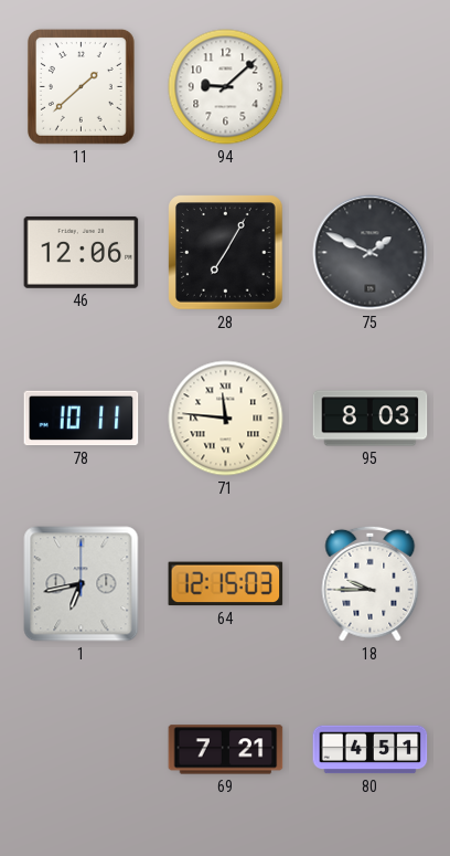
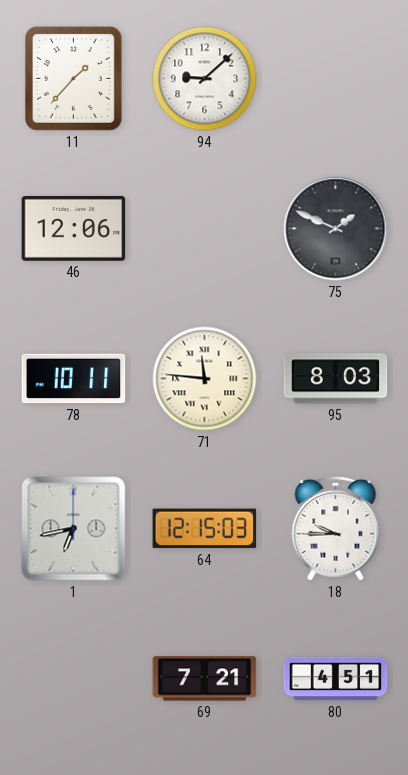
11: 1:38 -> 1:37
28: 7:05 -> none
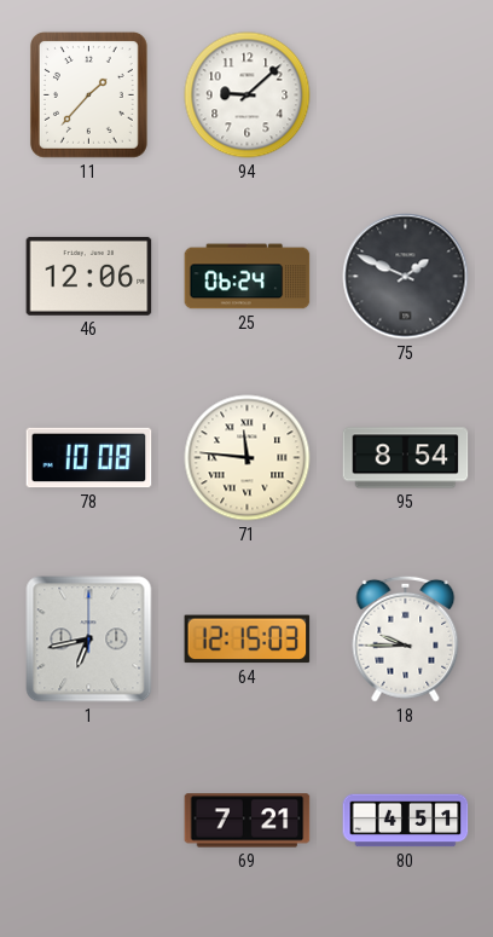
25: none -> 06:24
78: 10:11 -> 10:08
95: 8:03 -> 8:54
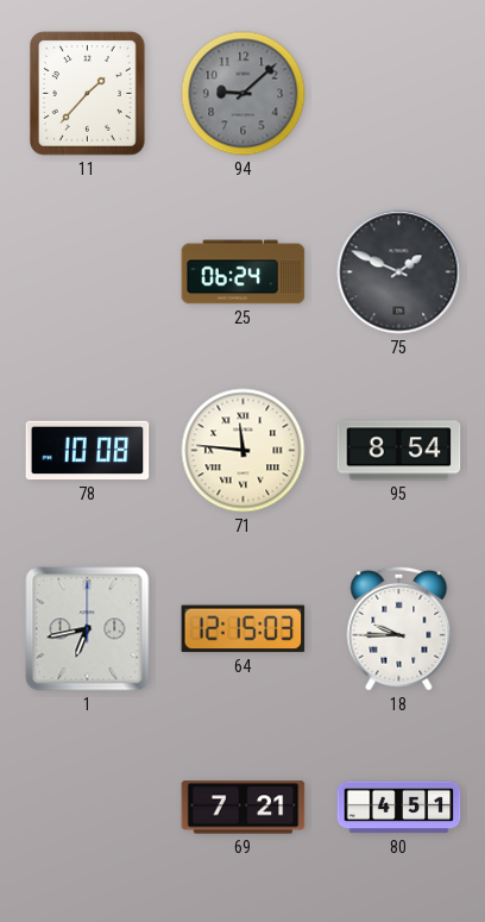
94 dial: white -> grey
46: 12:06 -> none
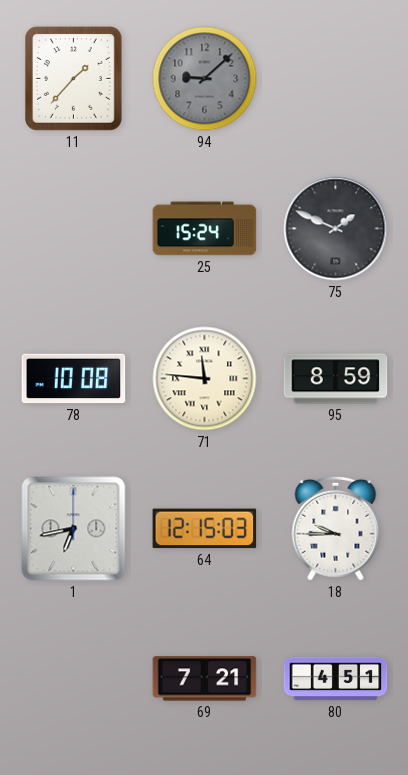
25: 06:24 -> 15:24
95: 8:54 -> 8:59
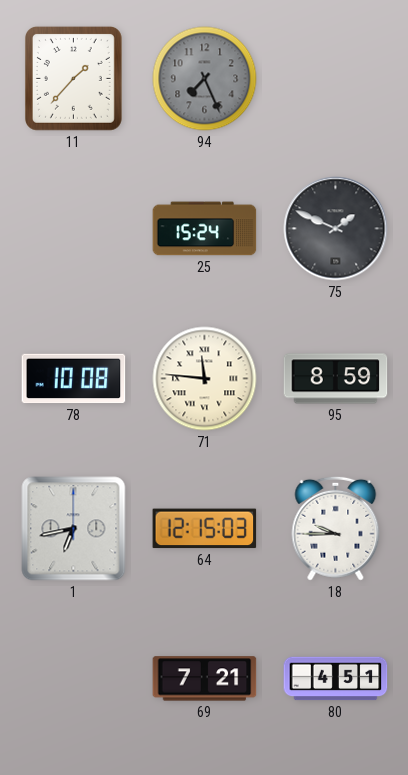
94: 9:08 -> 7:26
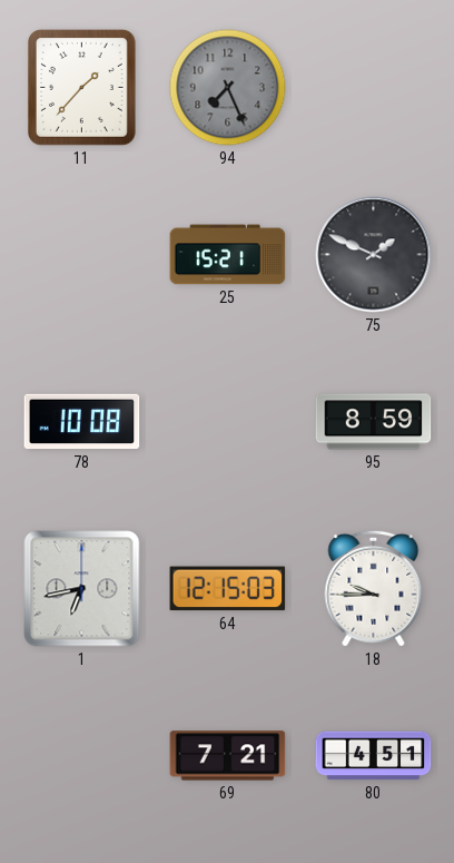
25: 15:24 -> 15:21
71: 11:46 -> none
